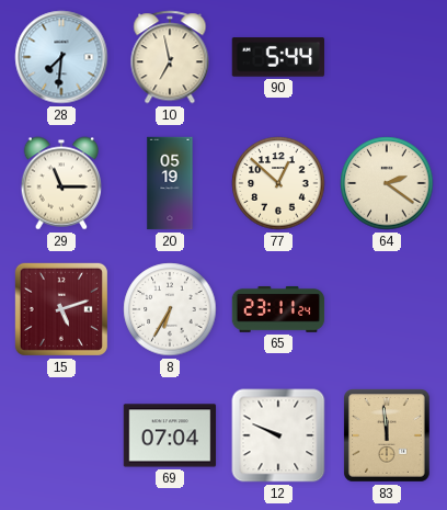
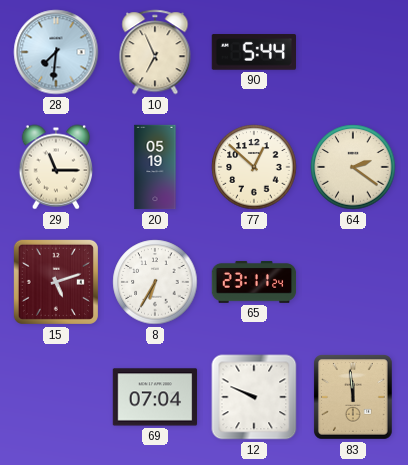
10: 6:58 -> 6:56
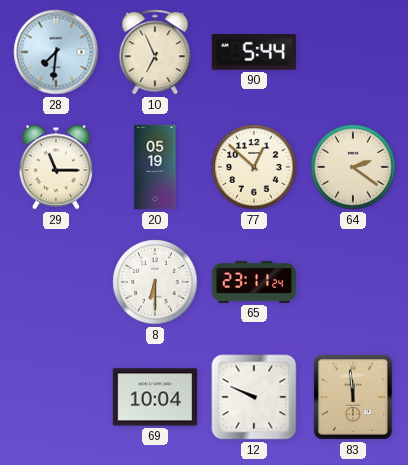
15: 5:12 -> none
8: 6:35 -> 6:30
69: 07:04 -> 10:04
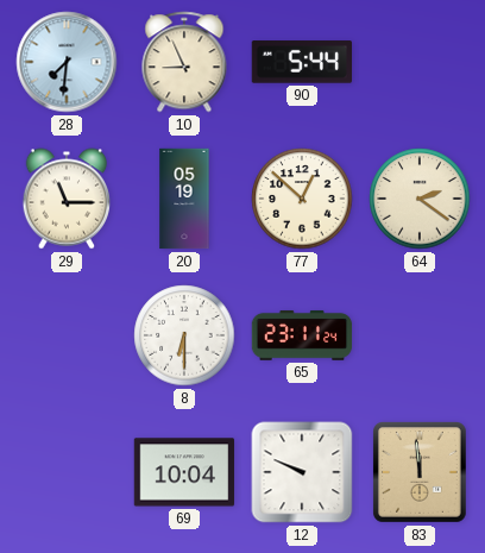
10: 6:56 -> 8:56
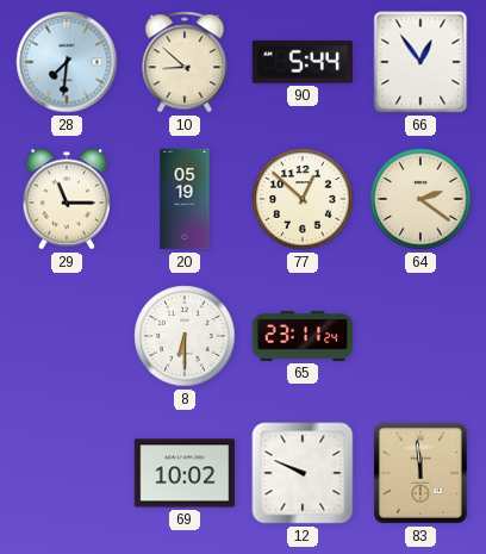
10: 8:56 -> 8:52
66: none -> 12:54
69: 10:04 -> 10:02
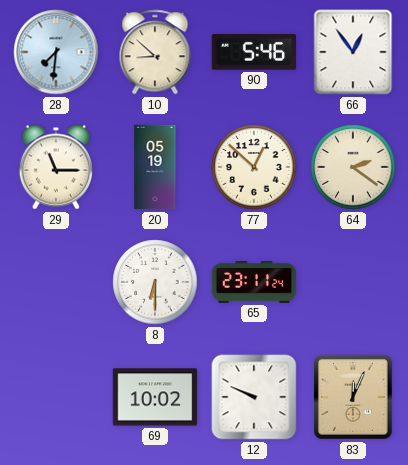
90: 5:44 -> 5:46
83: 11:59 -> 12:04
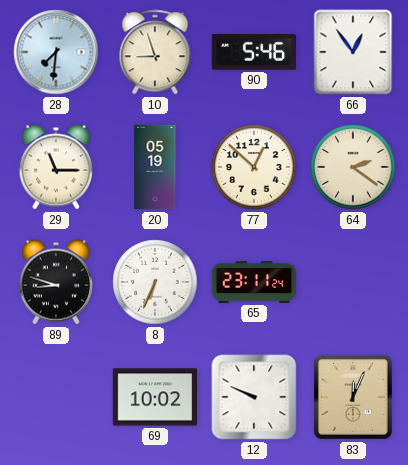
10: 8:52 -> 8:57
89: none -> 8:48
8: 6:30 -> 6:34
